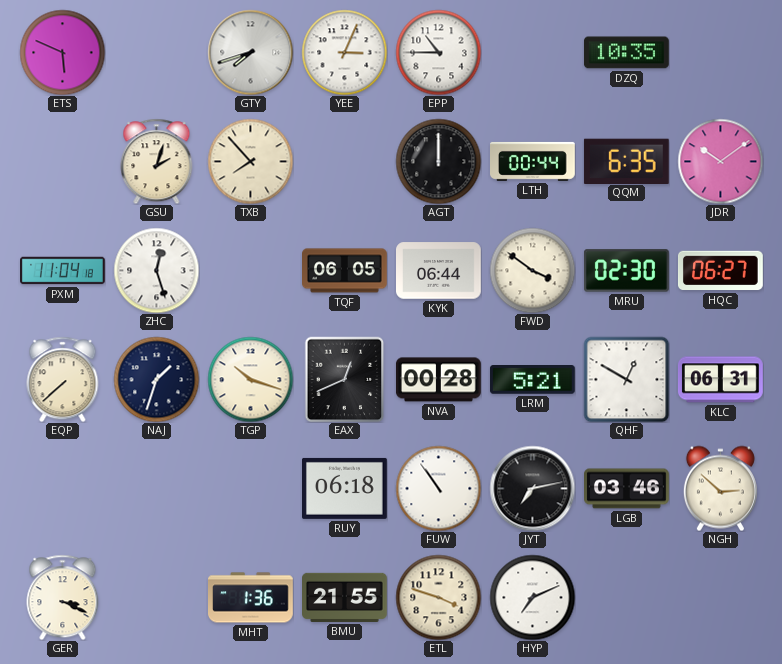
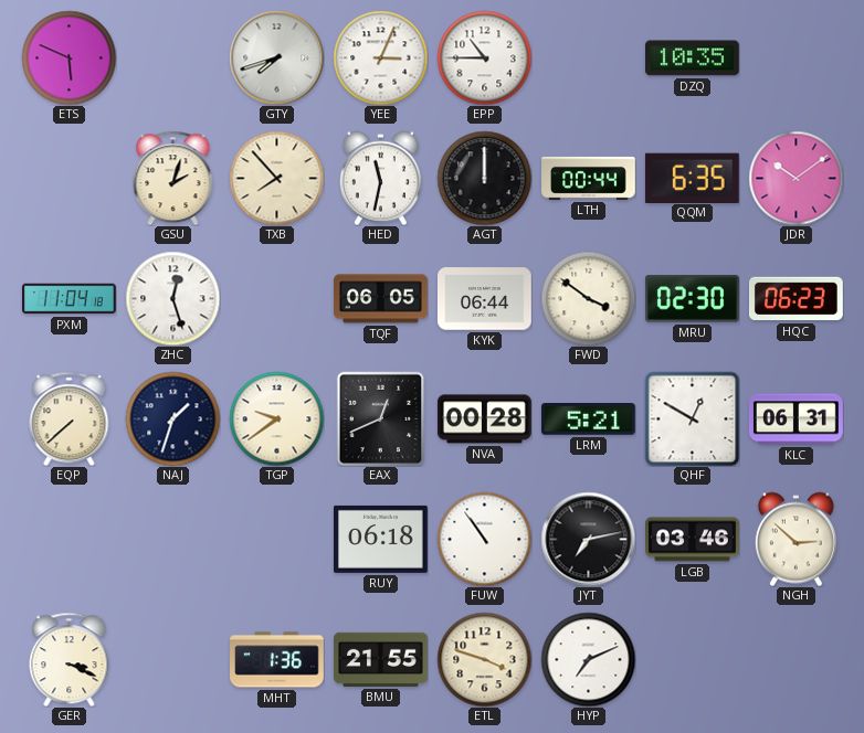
HED: none -> 11:32
HQC: 06:27 -> 06:23
TGP: 10:18 -> 9:39
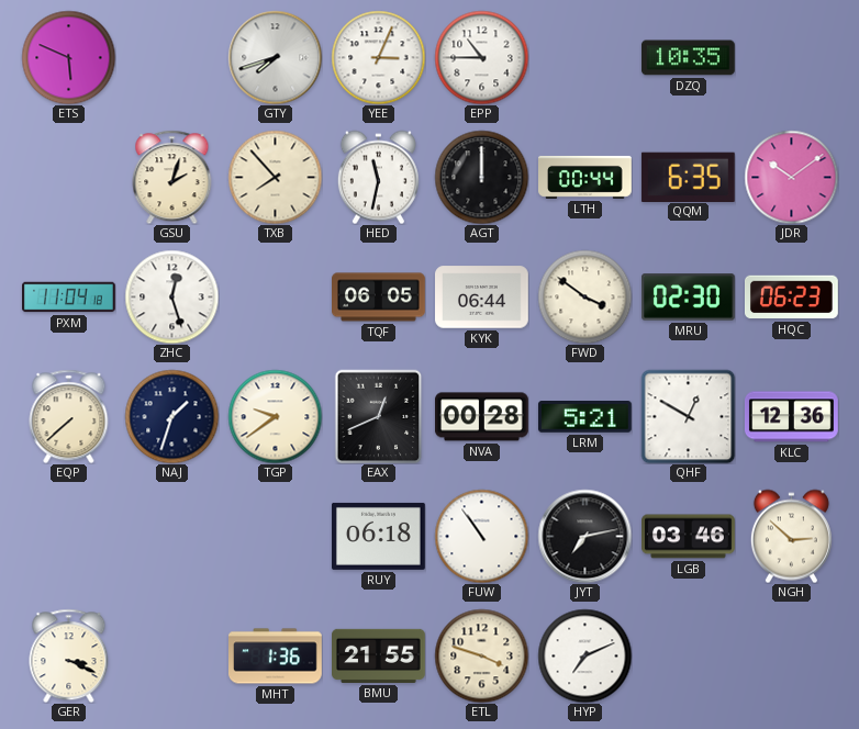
KLC: 06:31 -> 12:36
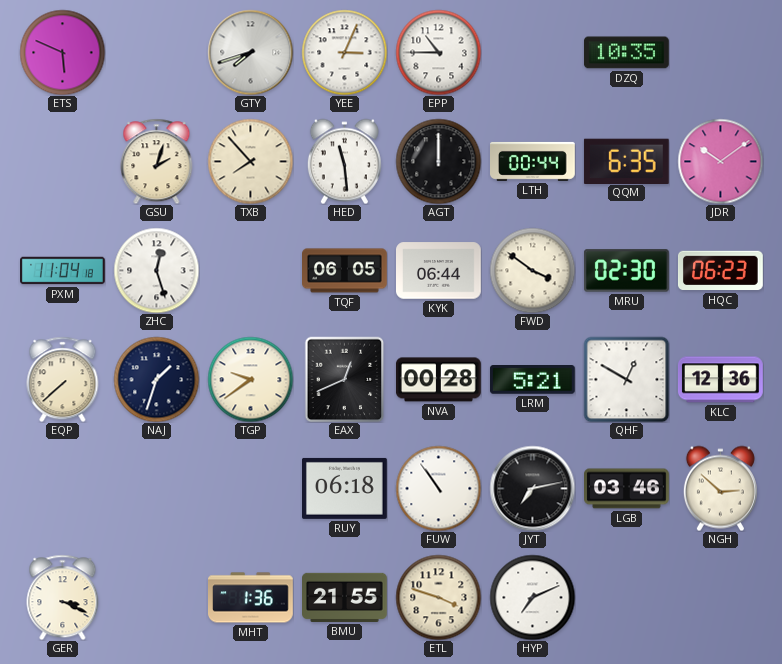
HED: 11:32 -> 11:29
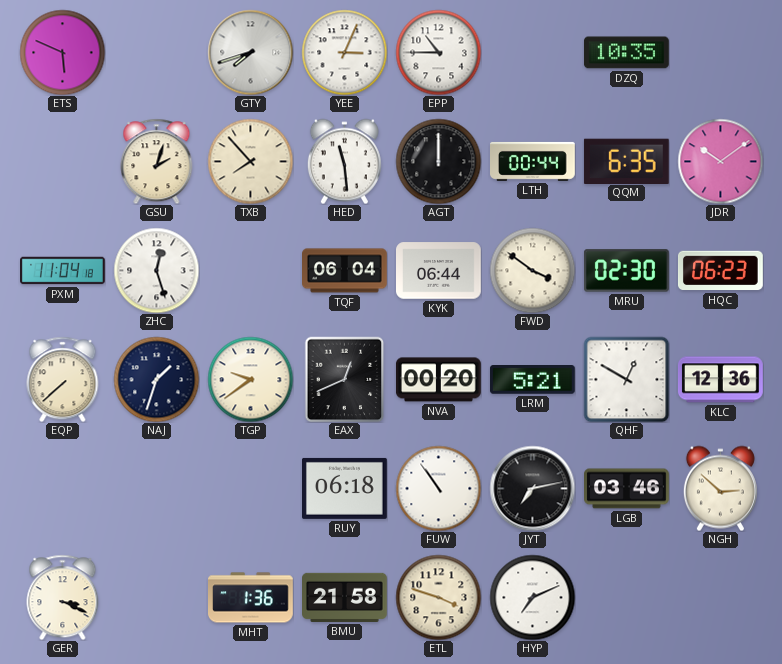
TQF: 06:05 -> 06:04
NVA: 00:28 -> 00:20
BMU: 21:55 -> 21:58
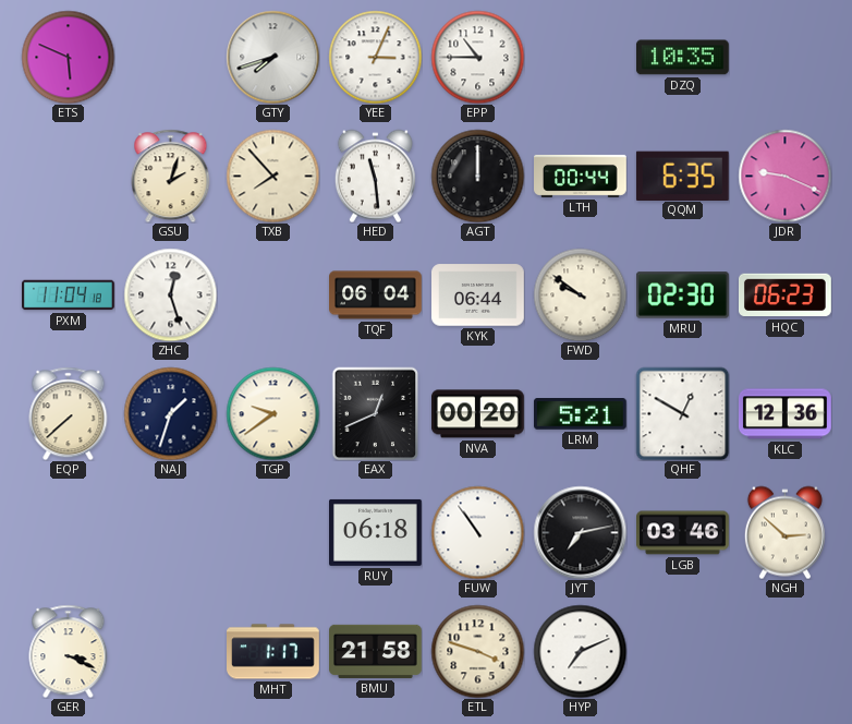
JDR: 10:09 -> 9:19
FWD: 3:51 -> 9:51
MHT: 1:36 -> 1:17
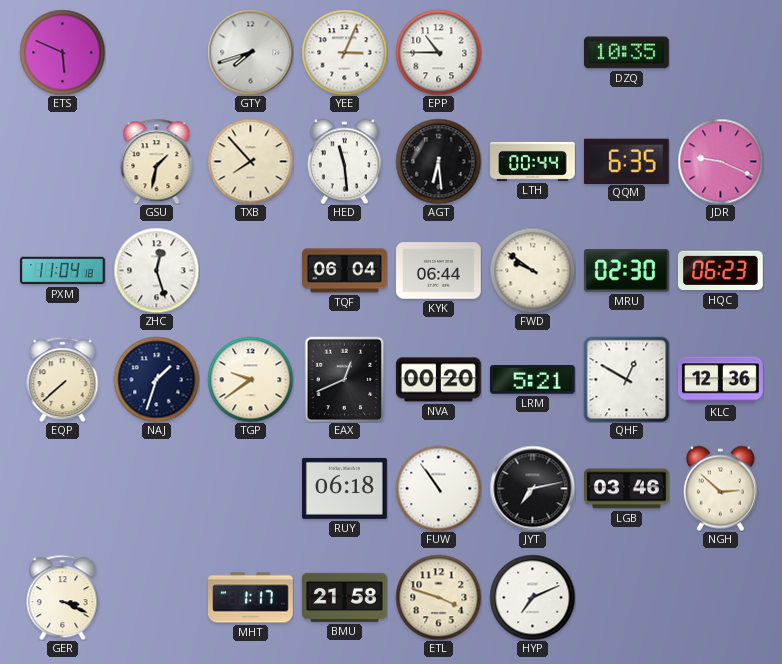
GSU: 2:03 -> 1:32
AGT: 12:00 -> 6:29
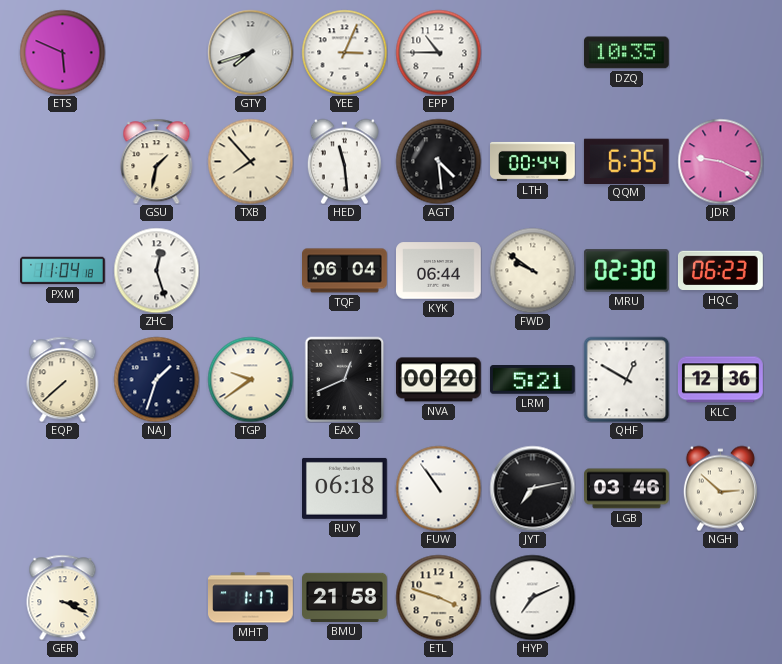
AGT: 6:29 -> 4:29
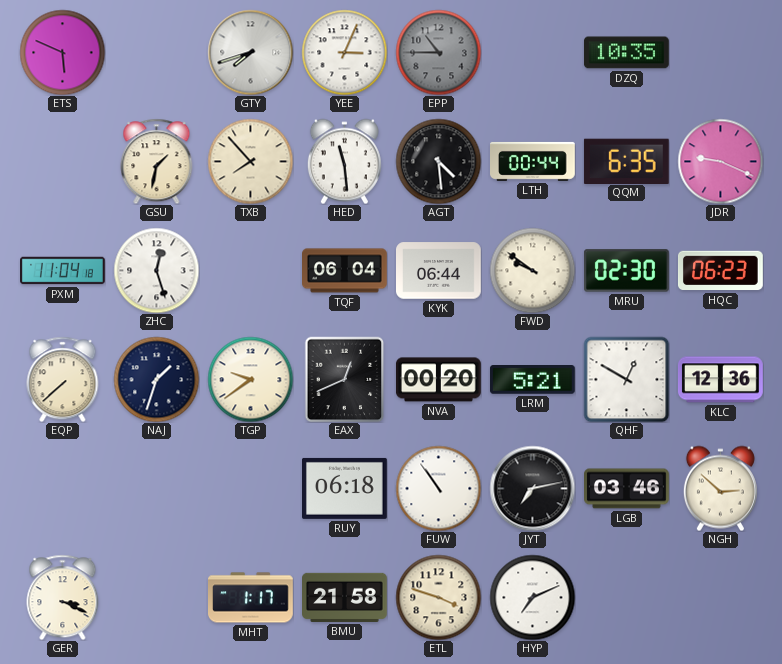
EPP dial: white -> grey
